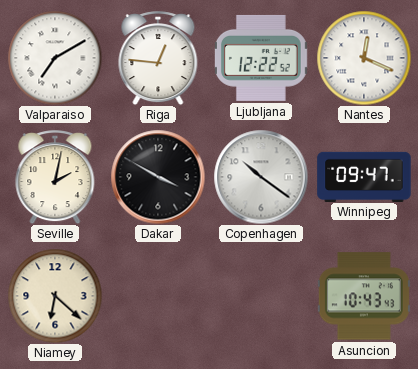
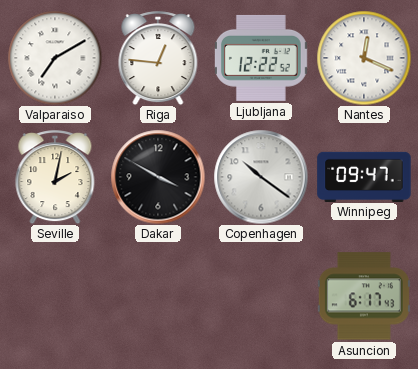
Niamey: 6:22 -> none
Asuncion: 10:43 -> 6:17
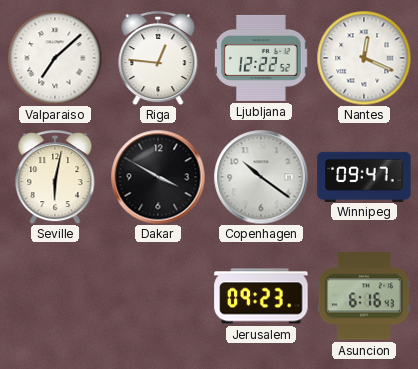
Valparaiso: 7:10 -> 7:08
Seville: 2:02 -> 6:02
Jerusalem: none -> 09:23
Asuncion: 6:17 -> 6:16
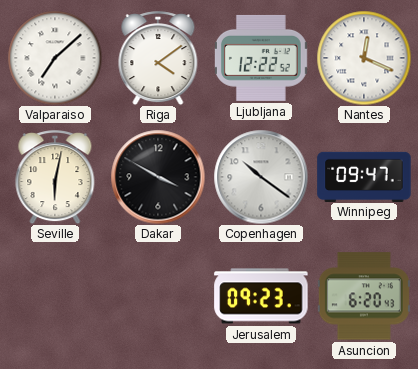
Riga: 12:46 -> 4:09
Asuncion: 6:16 -> 6:20
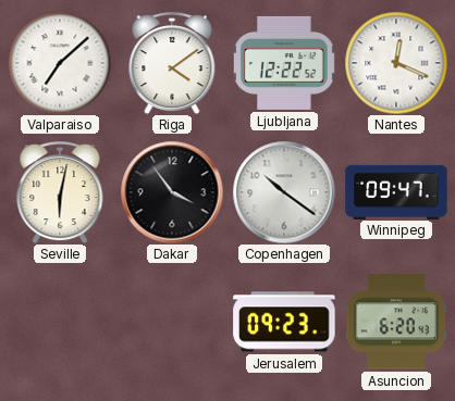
Dakar: 3:50 -> 3:54
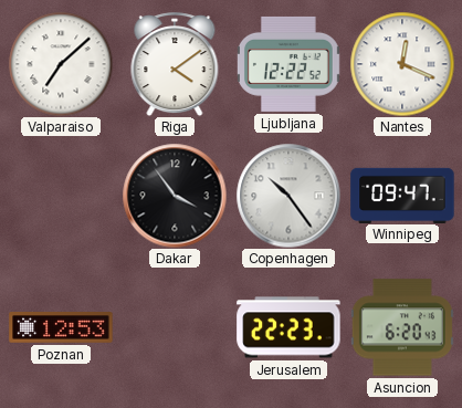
Seville: 6:02 -> none
Copenhagen: 10:21 -> 10:24
Poznan: none -> 12:53
Jerusalem: 09:23 -> 22:23
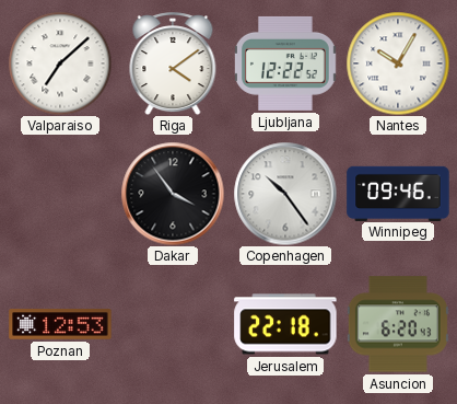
Nantes: 12:19 -> 10:05
Winnipeg: 09:47 -> 09:46
Jerusalem: 22:23 -> 22:18
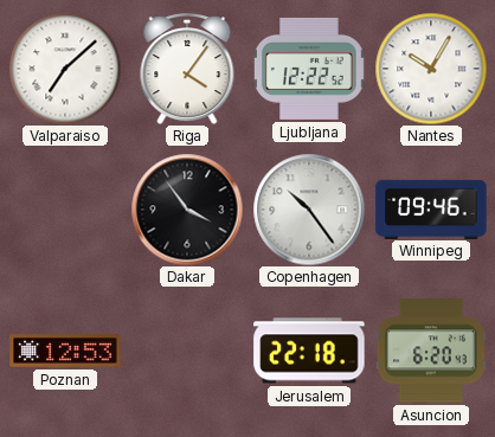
Riga: 4:09 -> 4:06
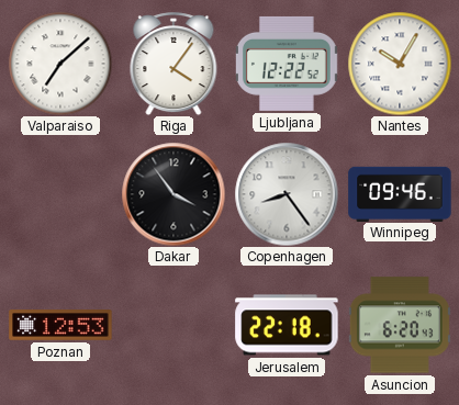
Copenhagen: 10:24 -> 8:24
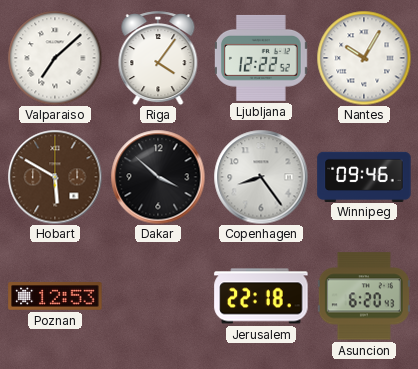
Hobart: none -> 5:50
Dakar: 3:54 -> 3:52
